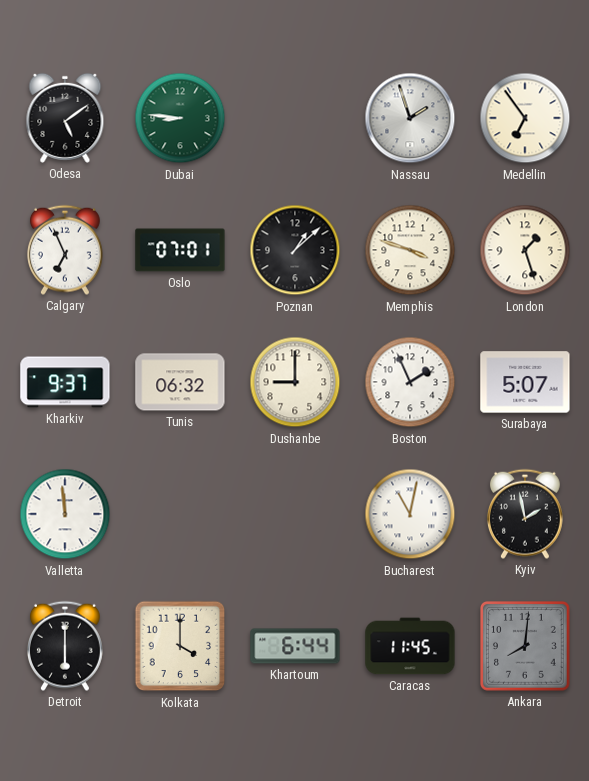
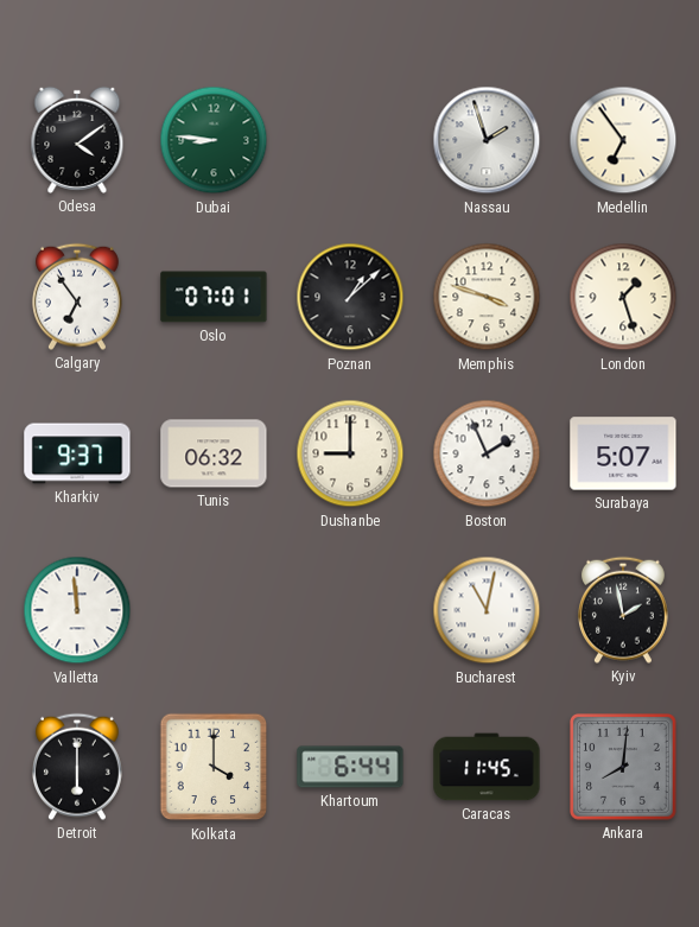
Odesa: 5:09 -> 4:09
Calgary: 6:56 -> 6:54
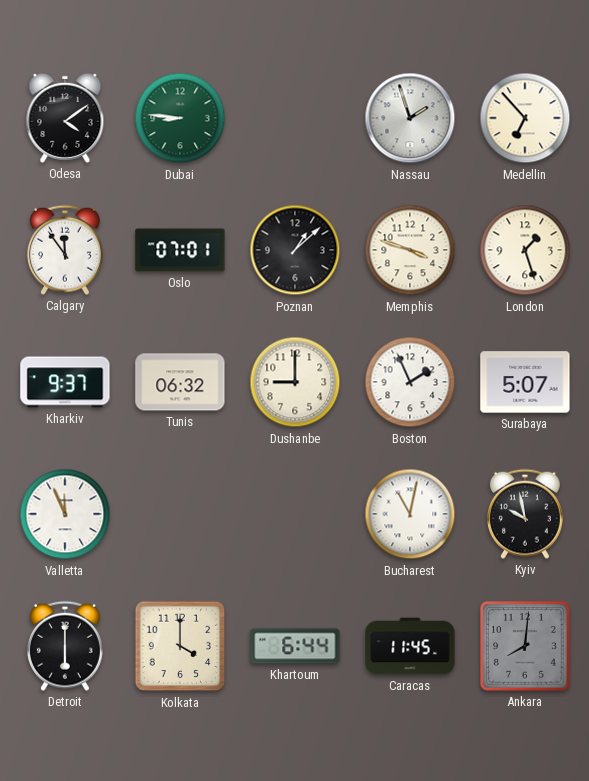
Medellin: 6:54 -> 6:53
Calgary: 6:54 -> 11:54
Valletta: 11:59 -> 11:56
Kyiv: 1:58 -> 9:58
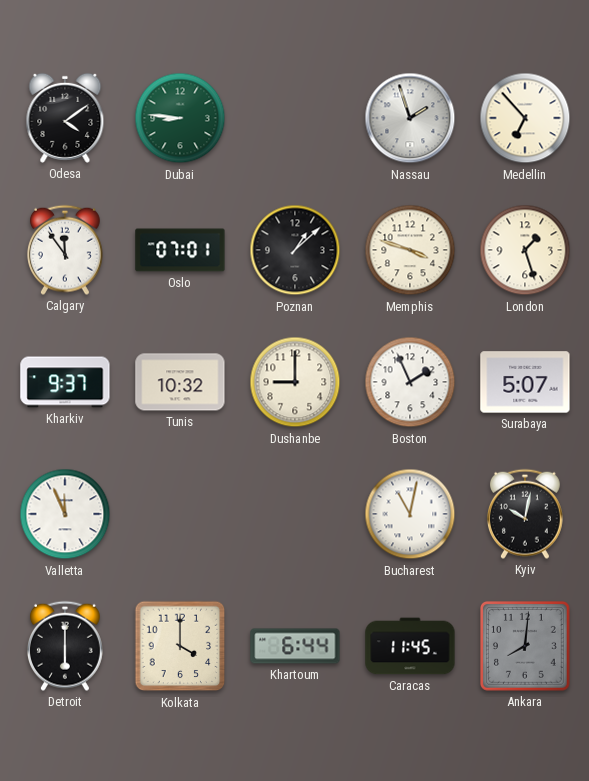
Tunis: 06:32 -> 10:32
Kyiv: 9:58 -> 10:02
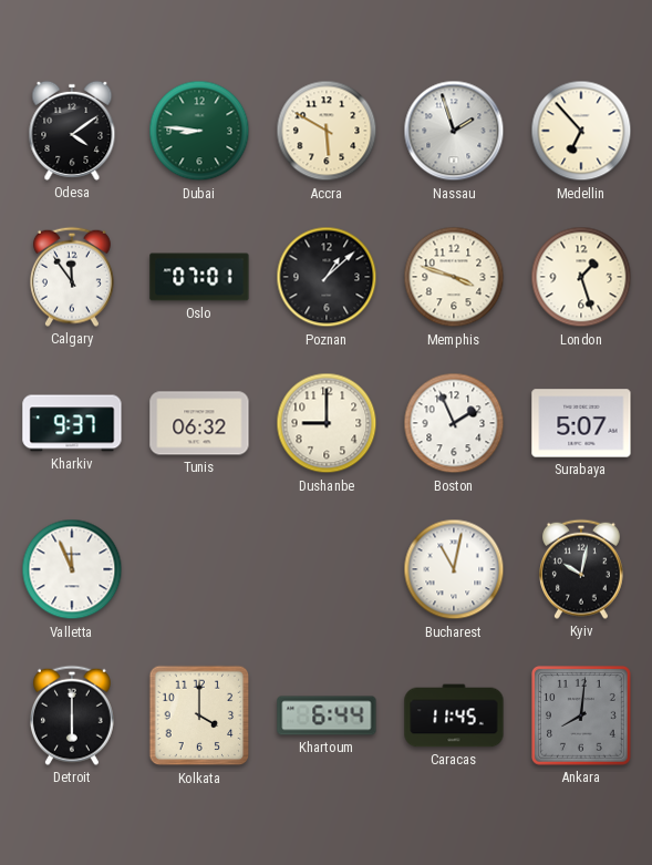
Accra: none -> 5:50
Tunis: 10:32 -> 06:32
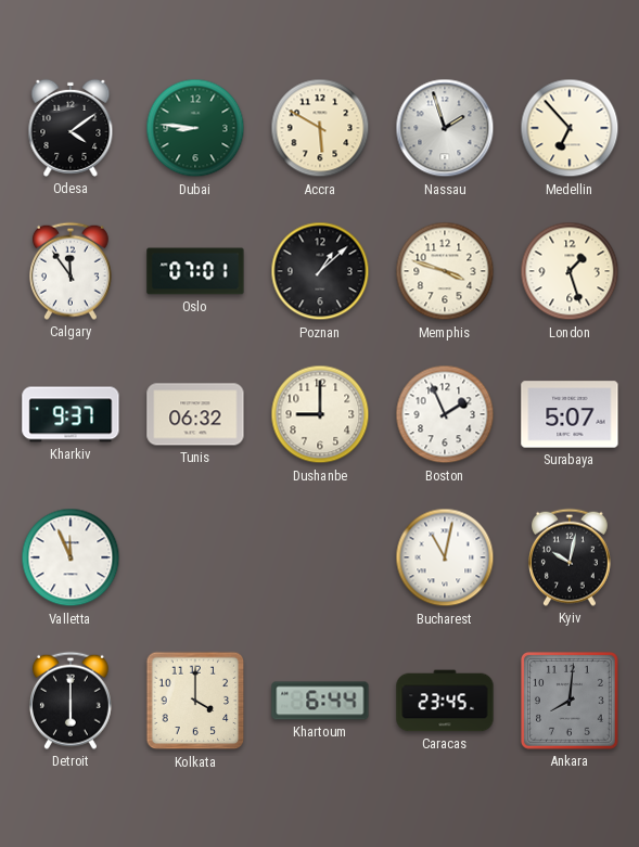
Caracas: 11:45 -> 23:45
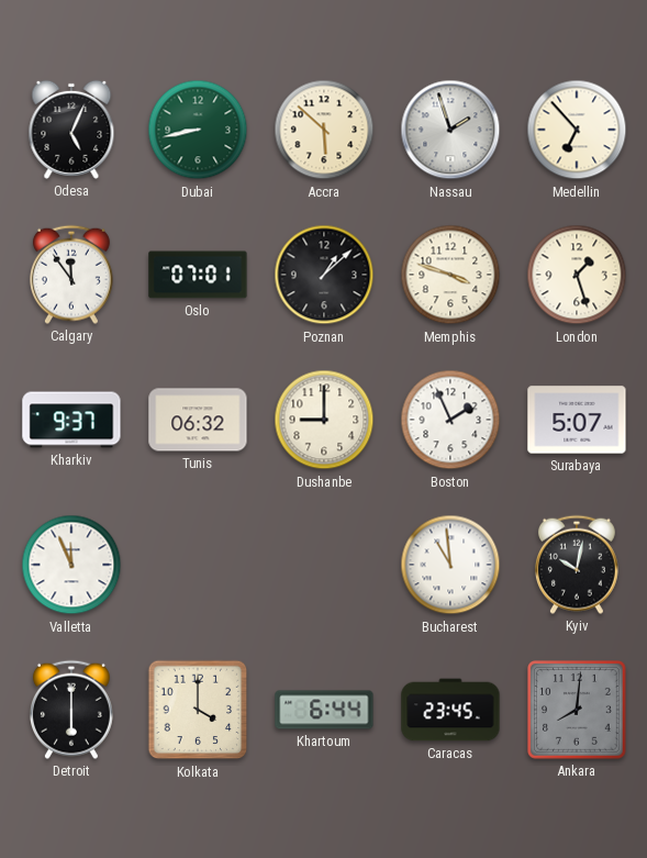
Odesa: 4:09 -> 5:04
Dubai: 8:46 -> 8:43
Accra: 5:50 -> 5:52
Bucharest: 11:02 -> 10:59
